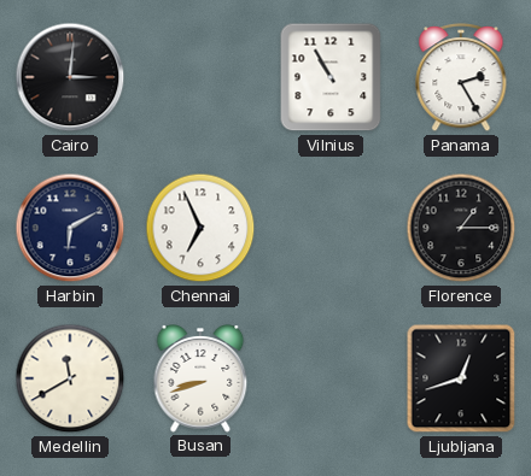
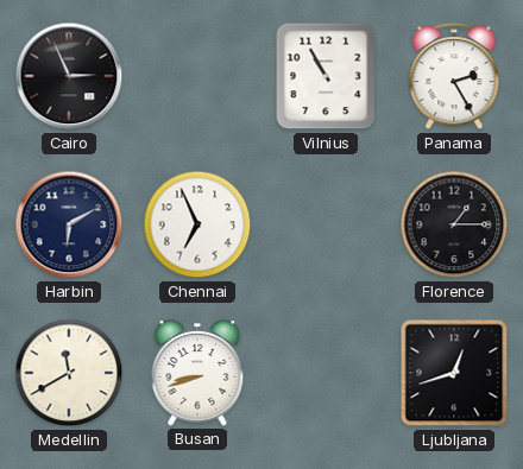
Cairo: 3:01 -> 2:56
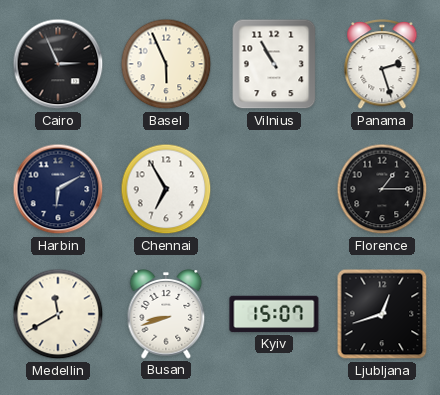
Basel: none -> 5:56
Panama: 2:25 -> 2:27
Chennai: 6:56 -> 6:55
Kyiv: none -> 15:07
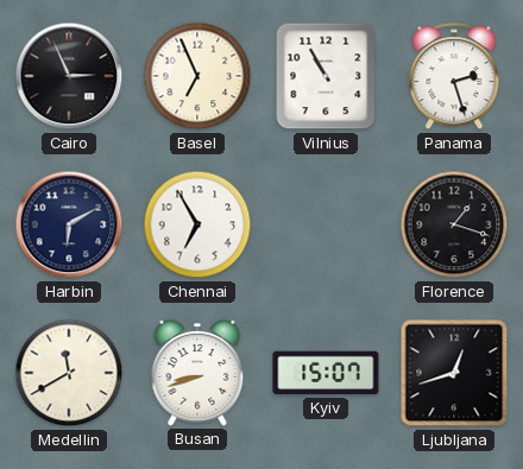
Basel: 5:56 -> 6:56
Florence: 1:15 -> 1:18
